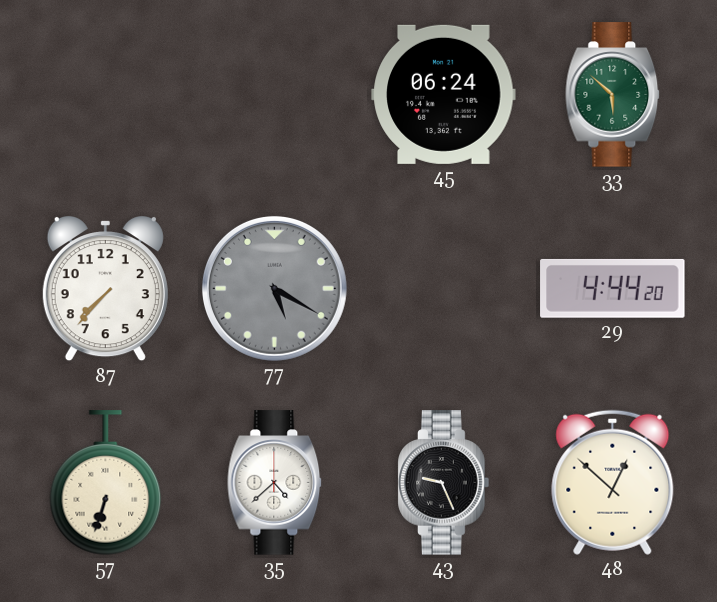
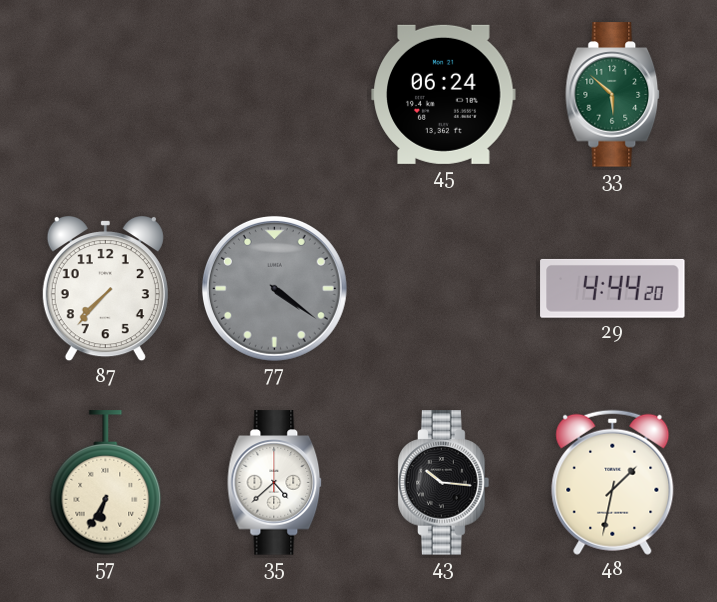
77: 5:20 -> 4:21
57: 6:33 -> 6:35
43: 9:26 -> 10:16
48: 12:52 -> 1:32
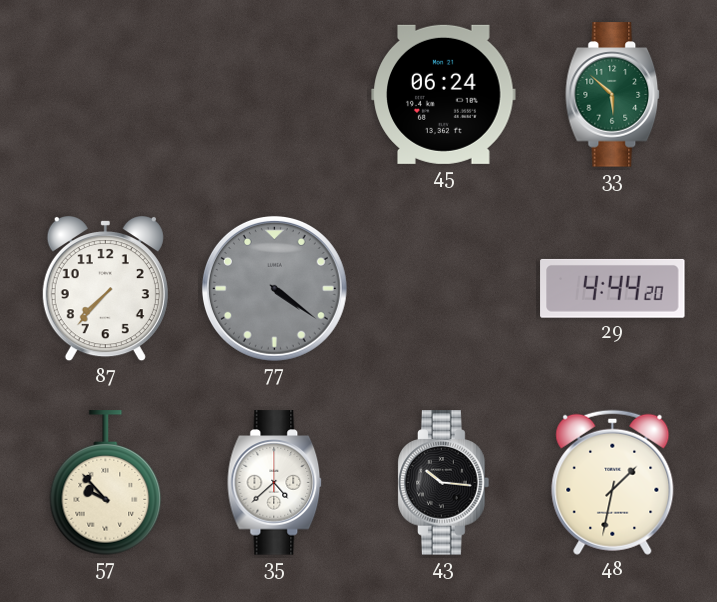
57: 6:35 -> 9:53
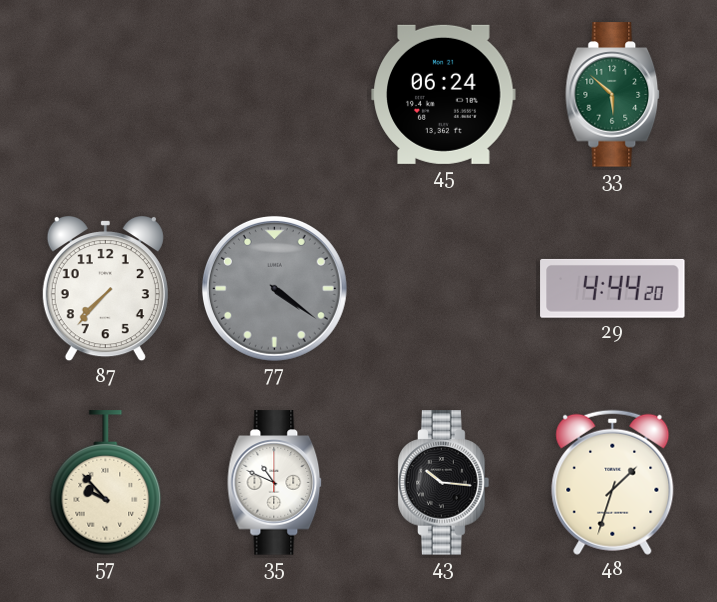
35: 4:38 -> 10:49
48: 1:32 -> 1:33
